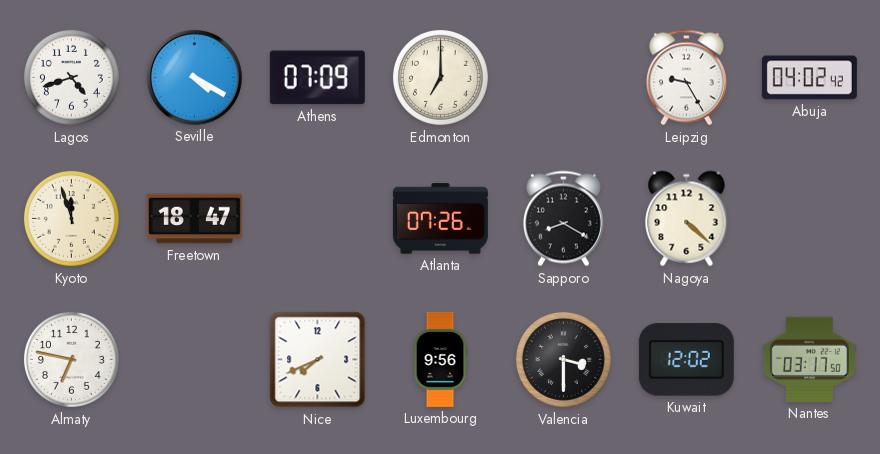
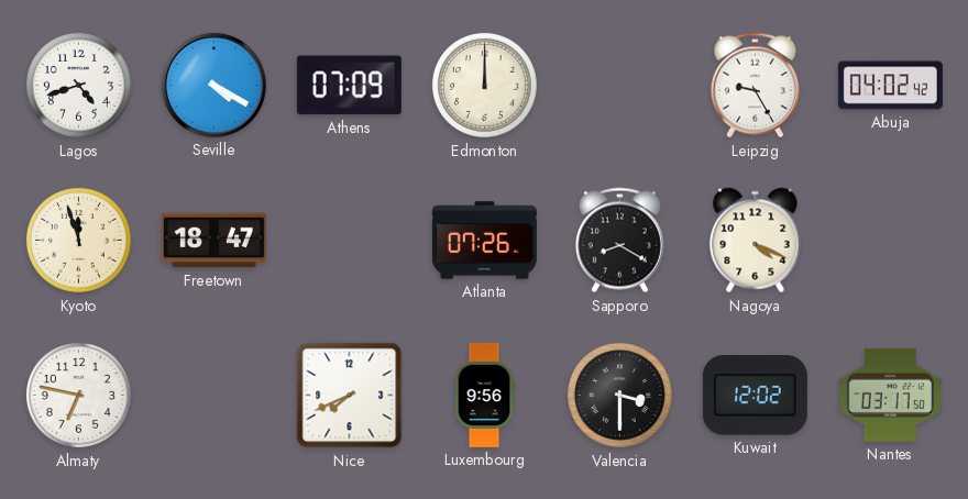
Edmonton: 7:00 -> 12:00
Nagoya: 4:22 -> 4:19
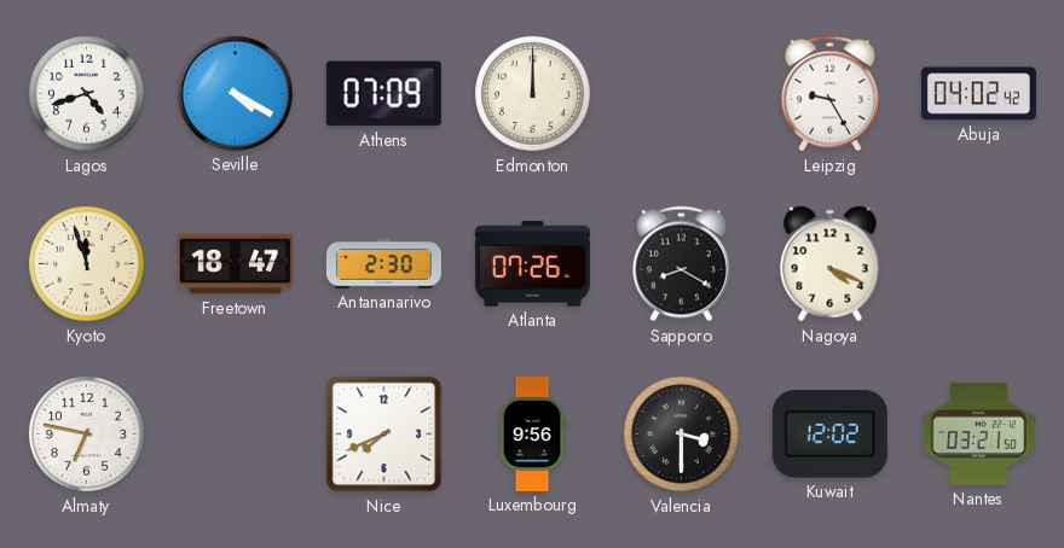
Antananarivo: none -> 2:30
Nantes: 03:17 -> 03:21
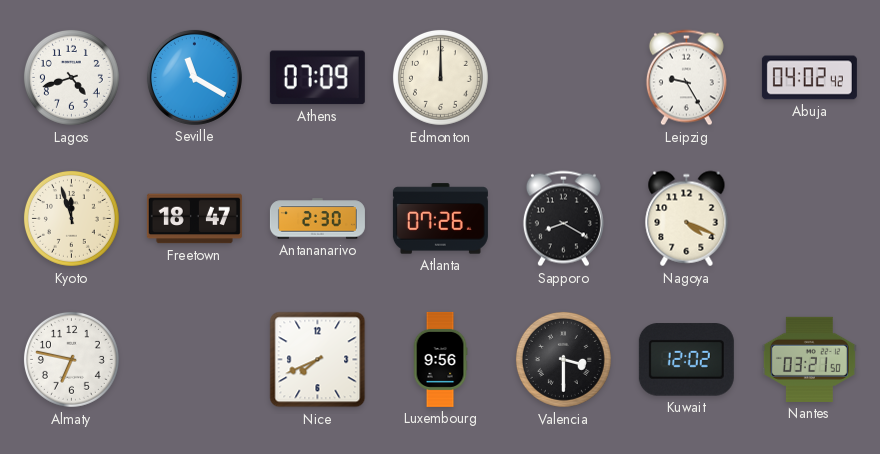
Seville: 4:20 -> 11:20
